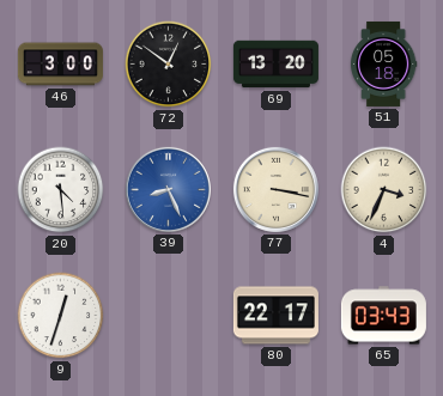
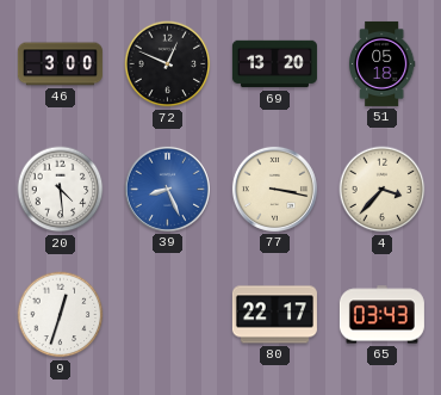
72: 12:51 -> 12:49
4: 3:34 -> 3:37
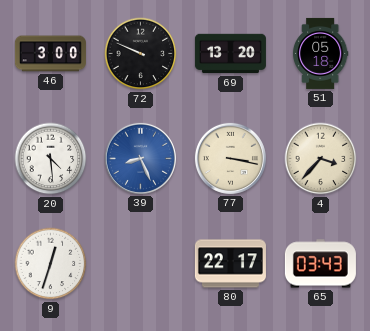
72: 12:49 -> 9:49
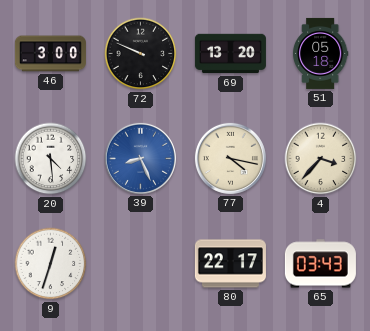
77: 3:17 -> 4:17
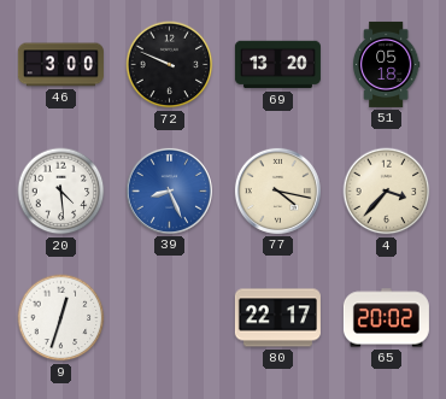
65: 03:43 -> 20:02
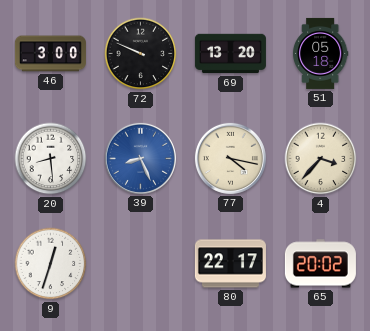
20: 4:29 -> 8:29
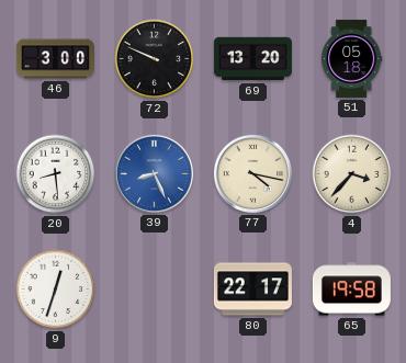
65: 20:02 -> 19:58
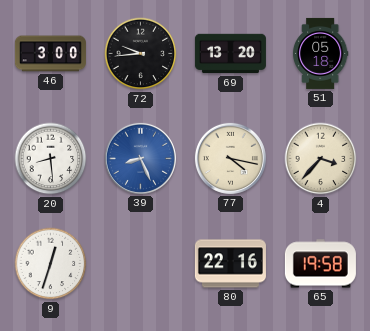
72: 9:49 -> 9:44
80: 22:17 -> 22:16
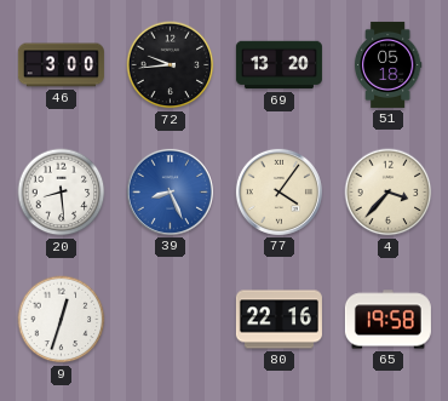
77: 4:17 -> 4:06
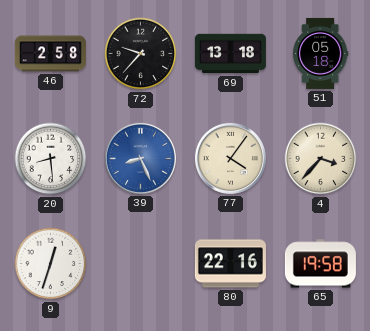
46: 3:00 -> 2:58
72: 9:44 -> 9:37
69: 13:20 -> 13:18
